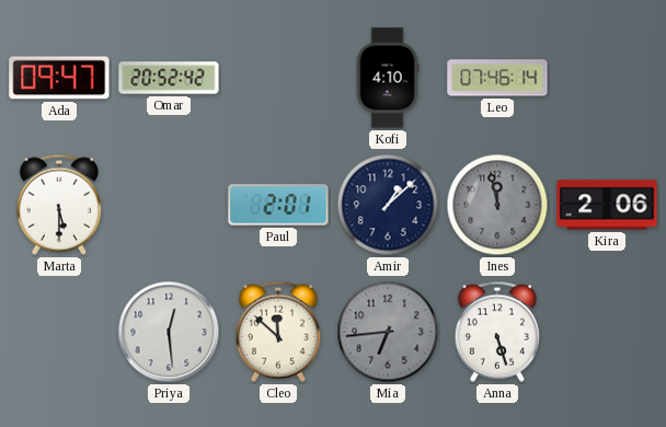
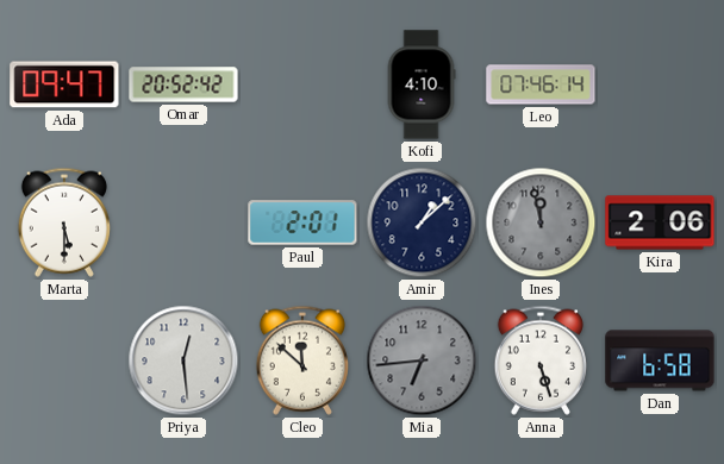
Dan: none -> 6:58
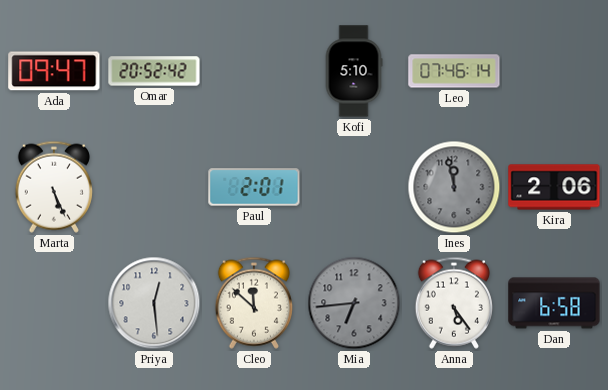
Kofi: 4:10 -> 5:10
Marta: 5:30 -> 5:26
Amir: 1:08 -> none
Anna: 5:27 -> 5:24
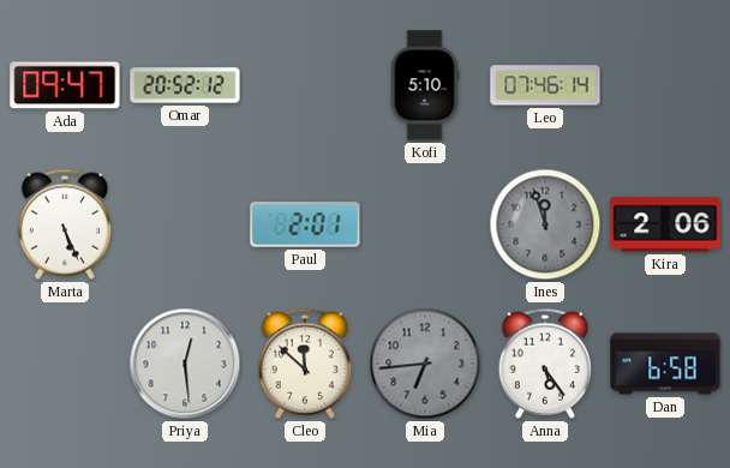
Omar: 20:52:42 -> 20:52:12
Ines: 11:58 -> 11:57
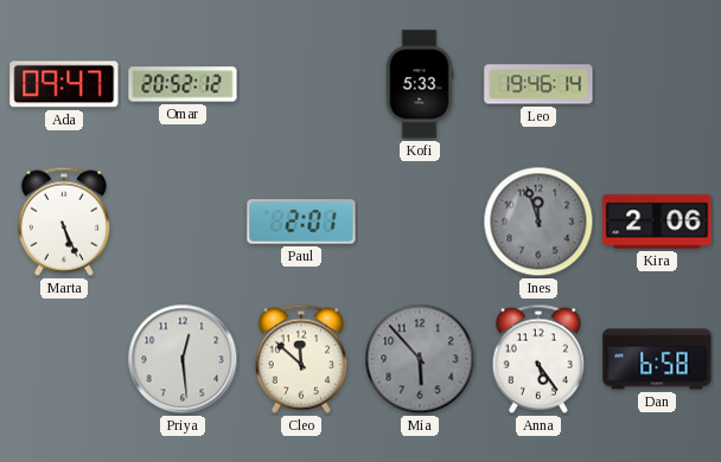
Kofi: 5:10 -> 5:33
Leo: 07:46 -> 19:46
Mia: 6:44 -> 5:53
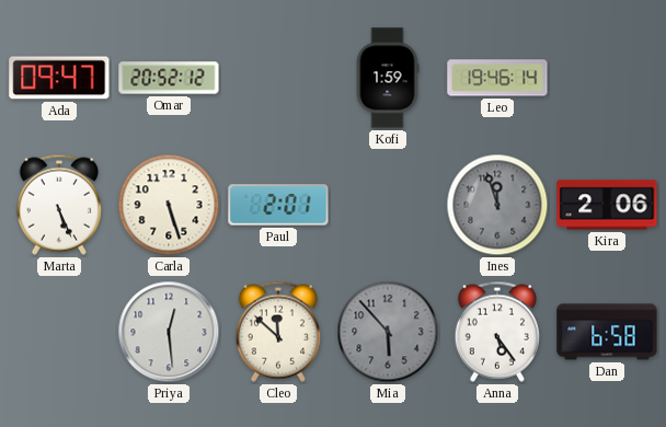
Kofi: 5:33 -> 1:59
Carla: none -> 5:27
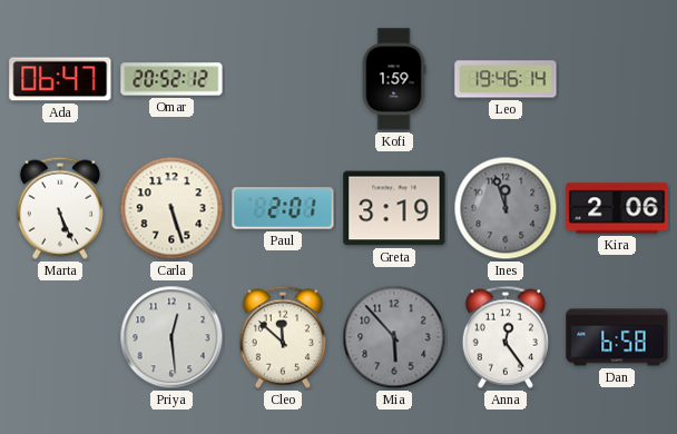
Ada: 09:47 -> 06:47
Greta: none -> 3:19
Anna: 5:24 -> 12:24
